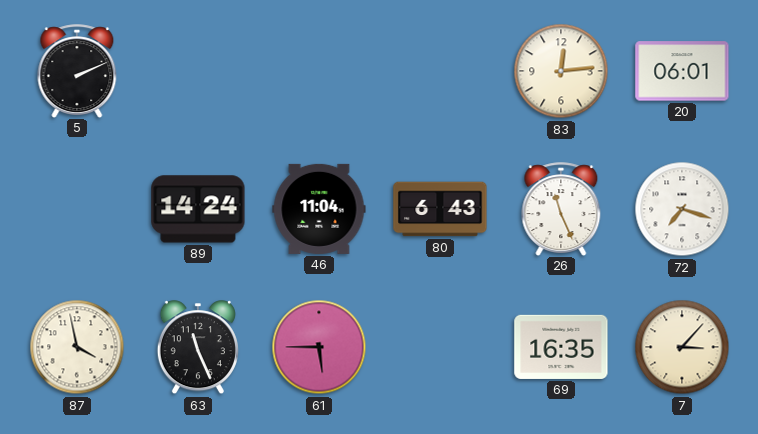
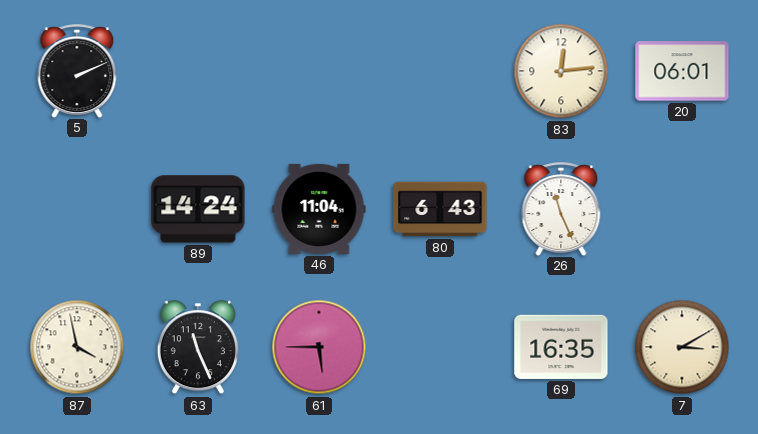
72: 7:18 -> none
7: 3:07 -> 3:10
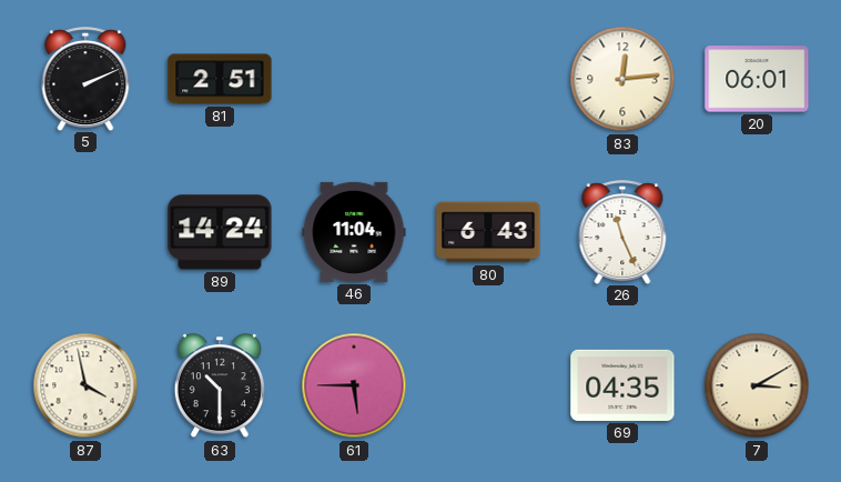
81: none -> 2:51
63: 11:26 -> 10:30
69: 16:35 -> 04:35
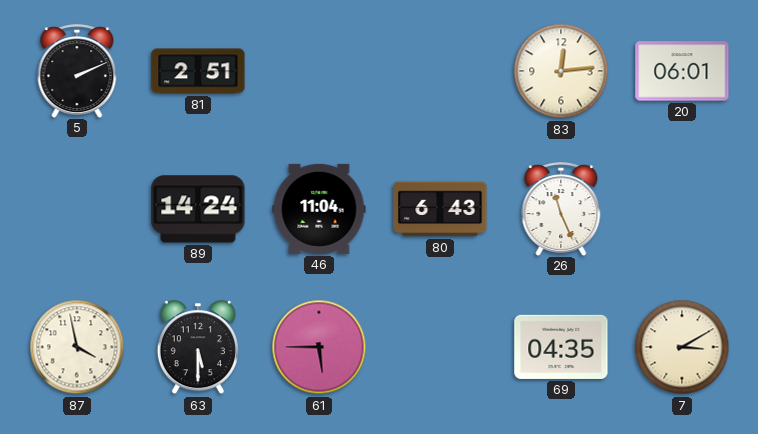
63: 10:30 -> 5:30
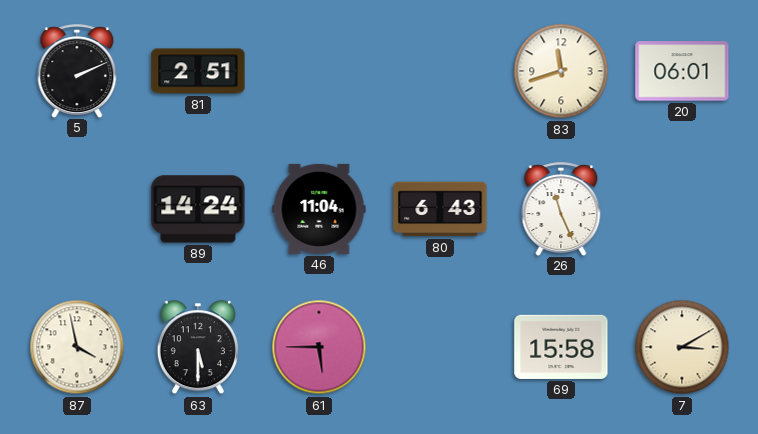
83: 12:14 -> 11:42
69: 04:35 -> 15:58
